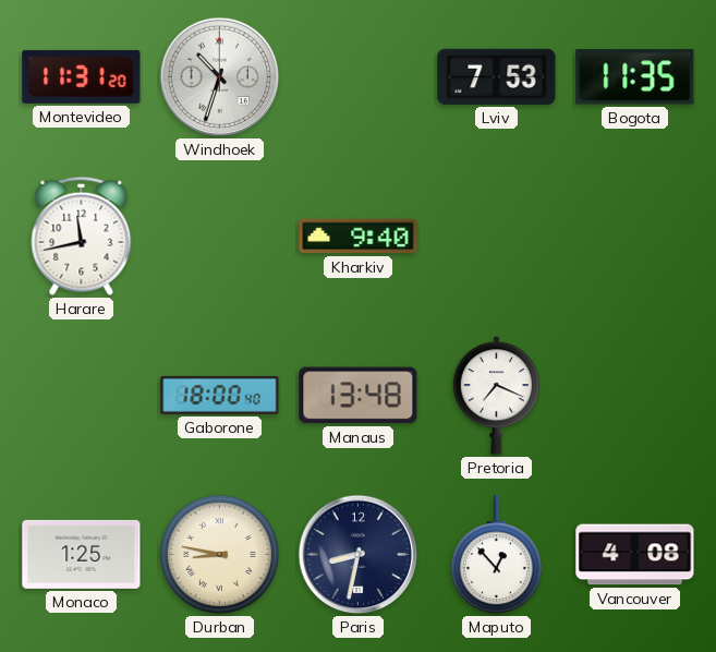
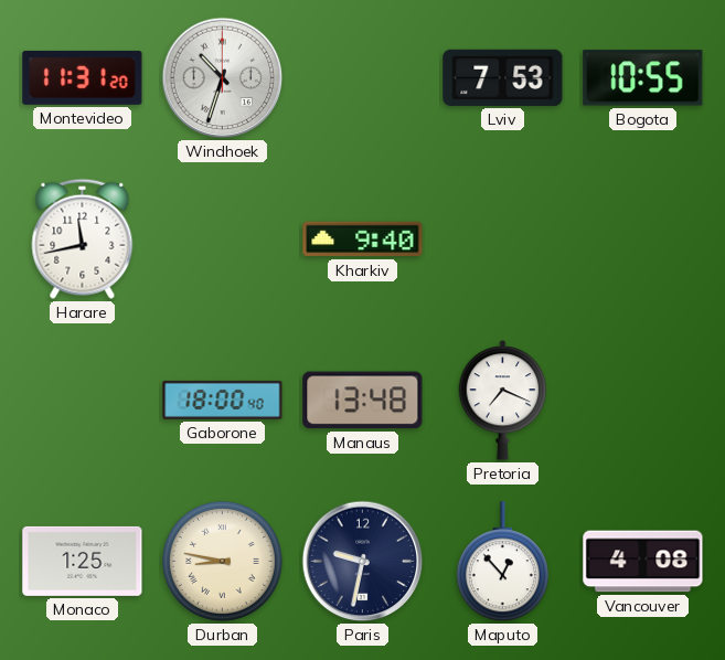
Bogota: 11:35 -> 10:55
Paris: 8:32 -> 9:32
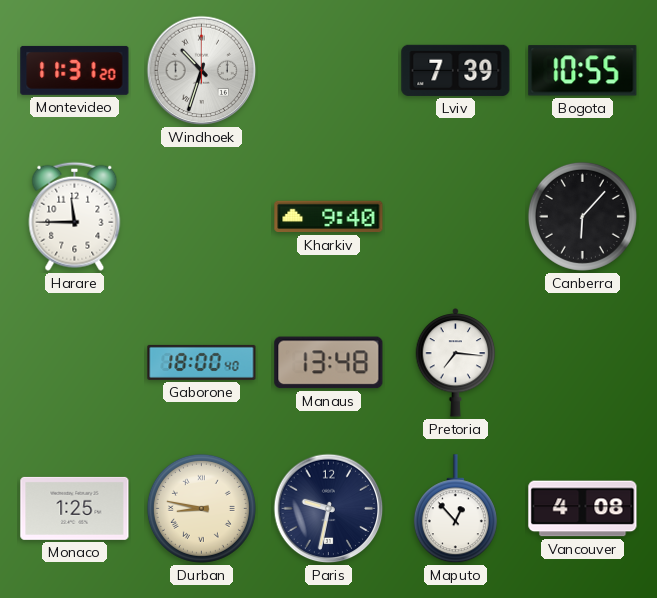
Lviv: 7:53 -> 7:39
Harare: 11:43 -> 11:45
Canberra: none -> 6:07
Pretoria: 7:19 -> 7:16
